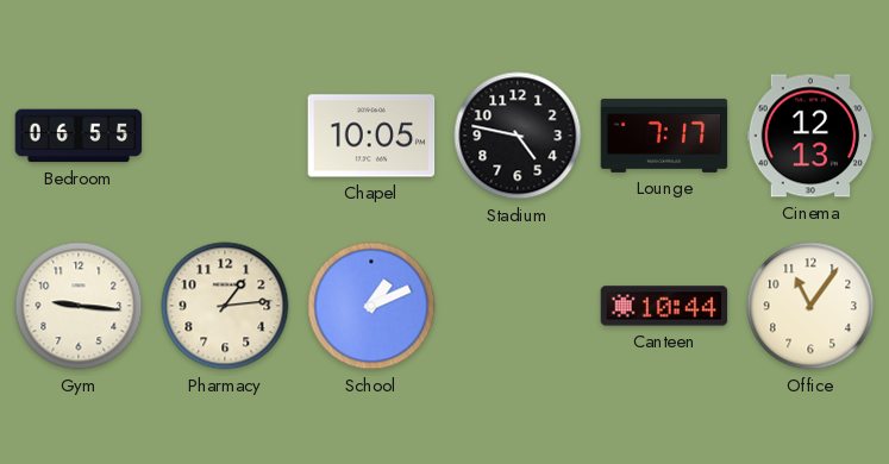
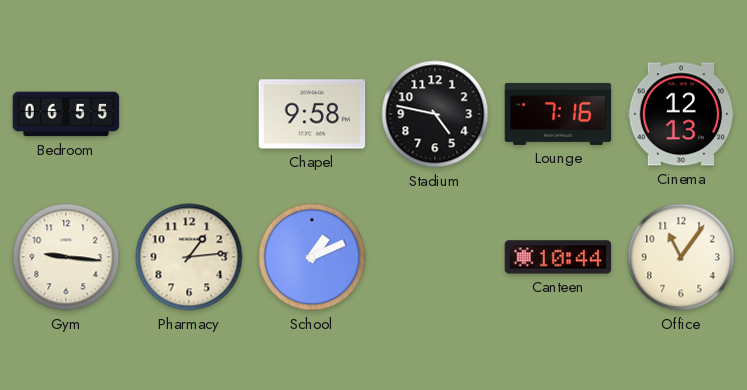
Chapel: 10:05 -> 9:58
Lounge: 7:17 -> 7:16
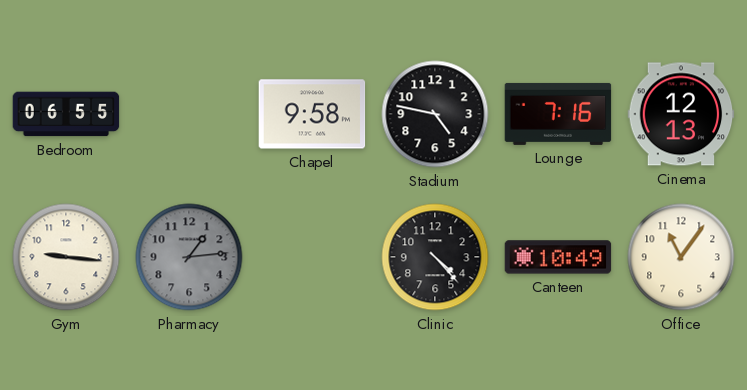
Pharmacy dial: cream -> grey
School: 1:11 -> none
Clinic: none -> 4:23
Canteen: 10:44 -> 10:49
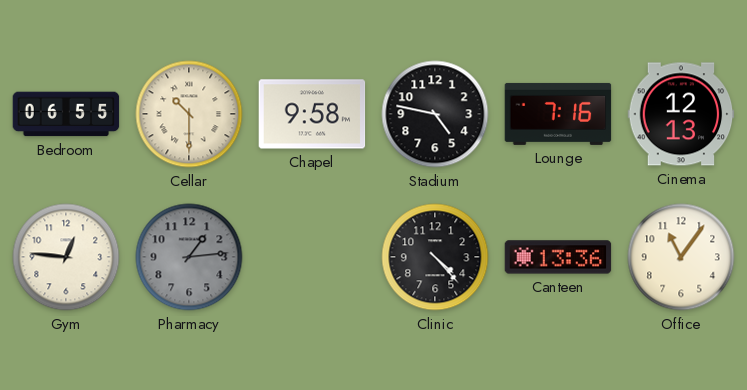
Cellar: none -> 10:30
Gym: 9:16 -> 12:46
Canteen: 10:49 -> 13:36
